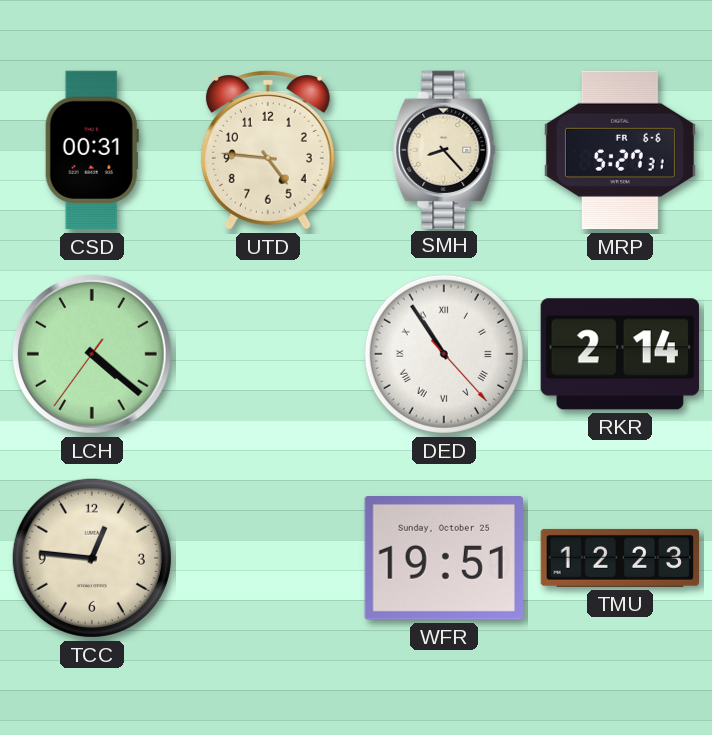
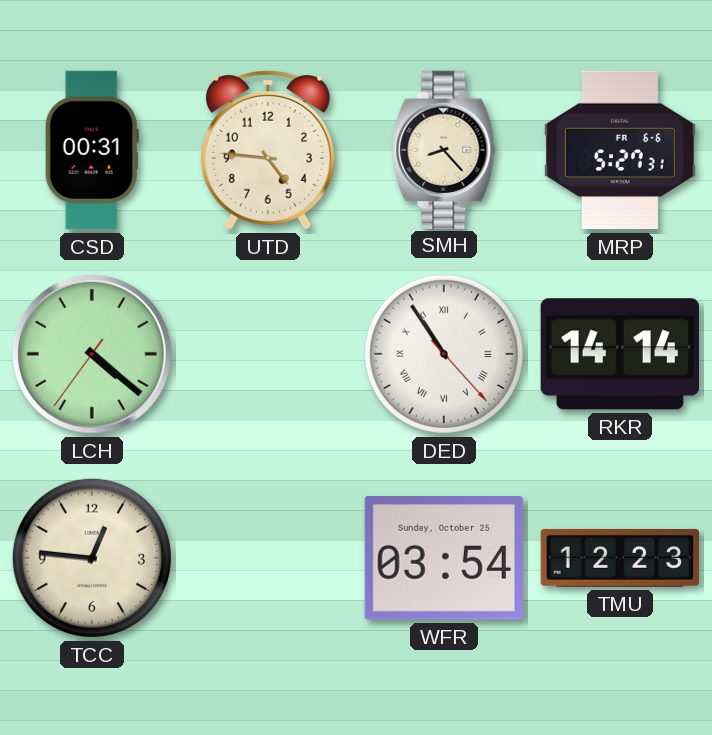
RKR: 2:14 -> 14:14
WFR: 19:51 -> 03:54
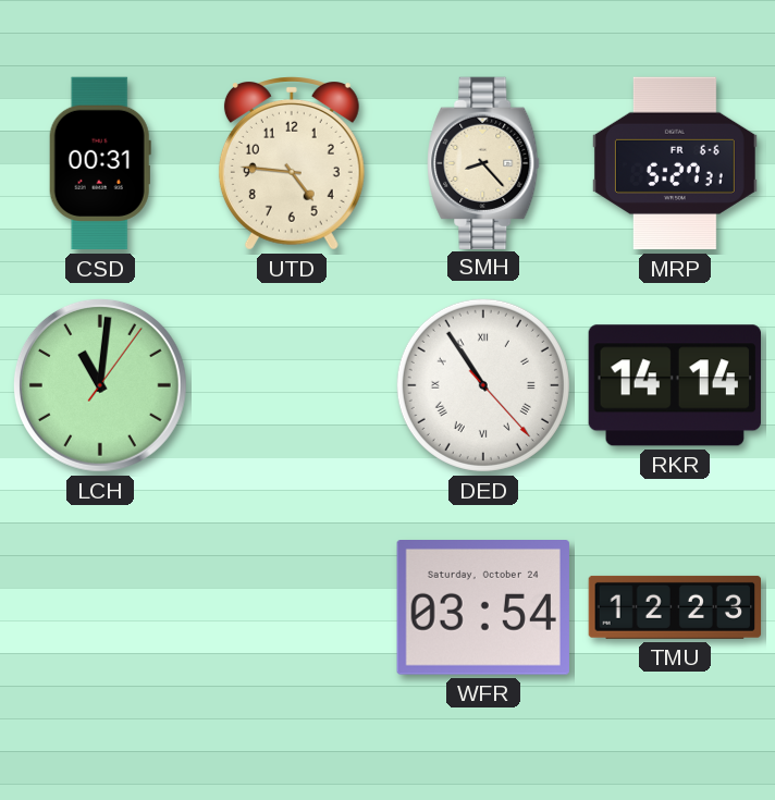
LCH: 4:21 -> 11:01
TCC: 12:46 -> none
WFR date: Sunday, October 25 -> Saturday, October 24
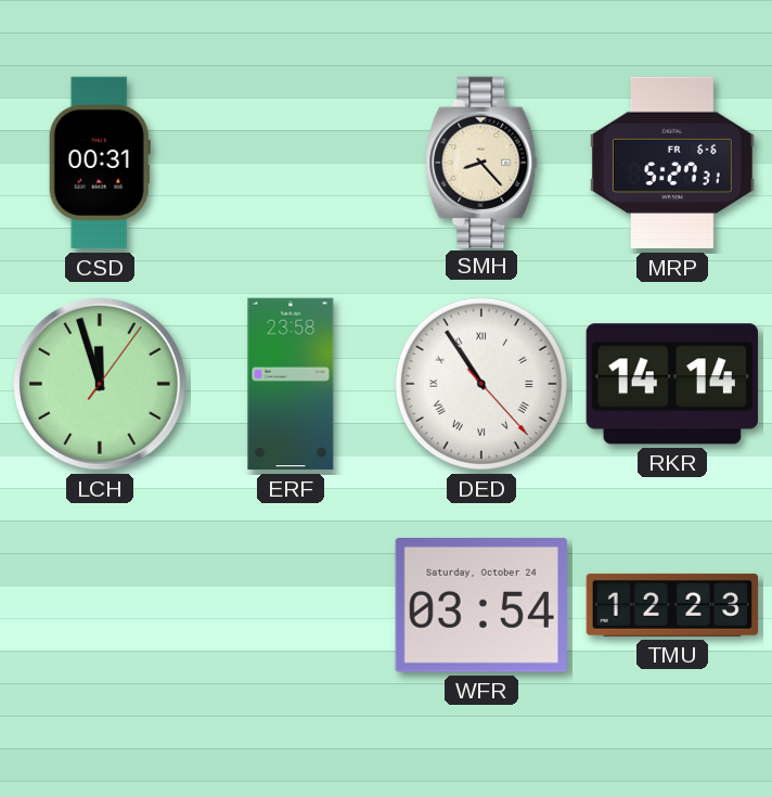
UTD: 4:46 -> none
LCH: 11:01 -> 11:57
ERF: none -> 23:58
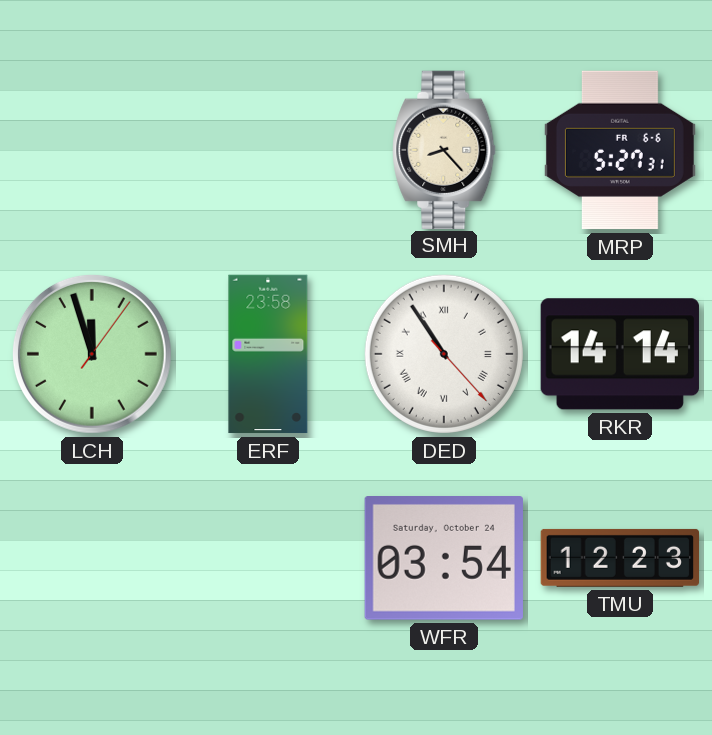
CSD: 00:31 -> none
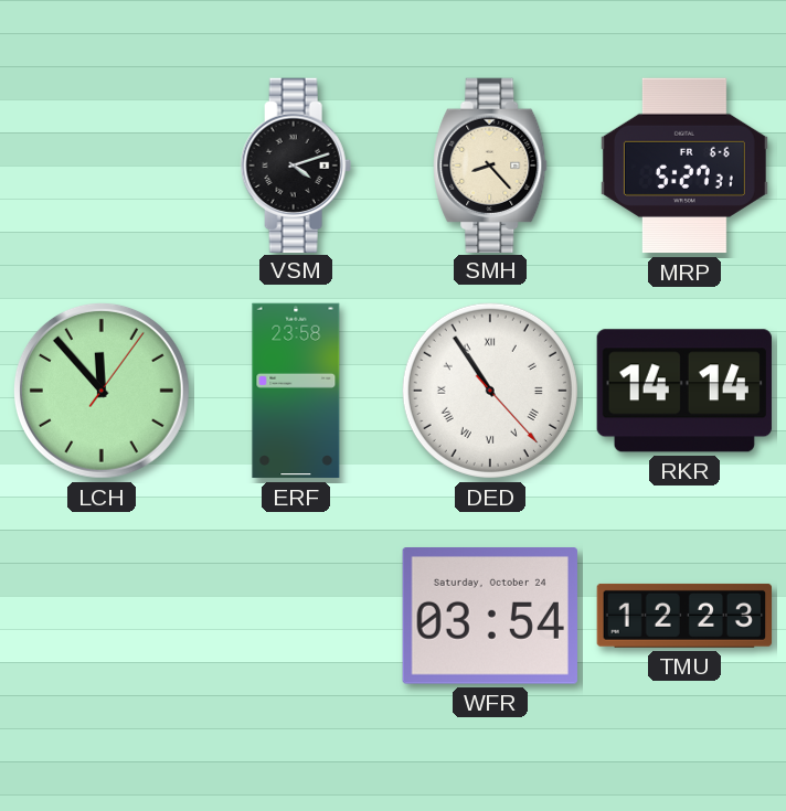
VSM: none -> 4:12
LCH: 11:57 -> 11:53
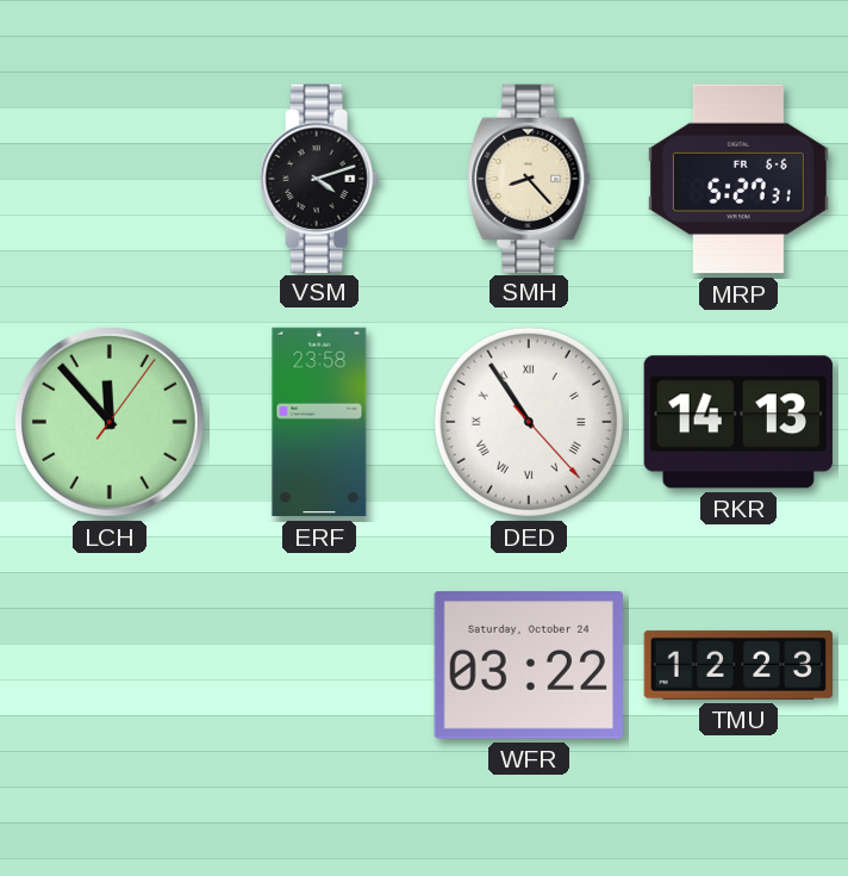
RKR: 14:14 -> 14:13
WFR: 03:54 -> 03:22
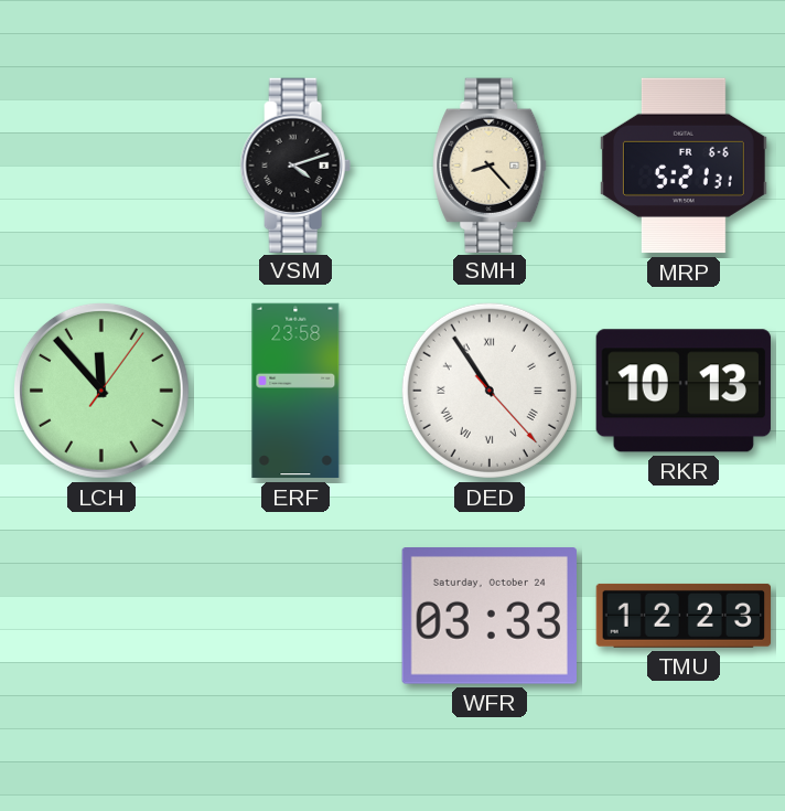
MRP: 5:27 -> 5:21
RKR: 14:13 -> 10:13
WFR: 03:22 -> 03:33
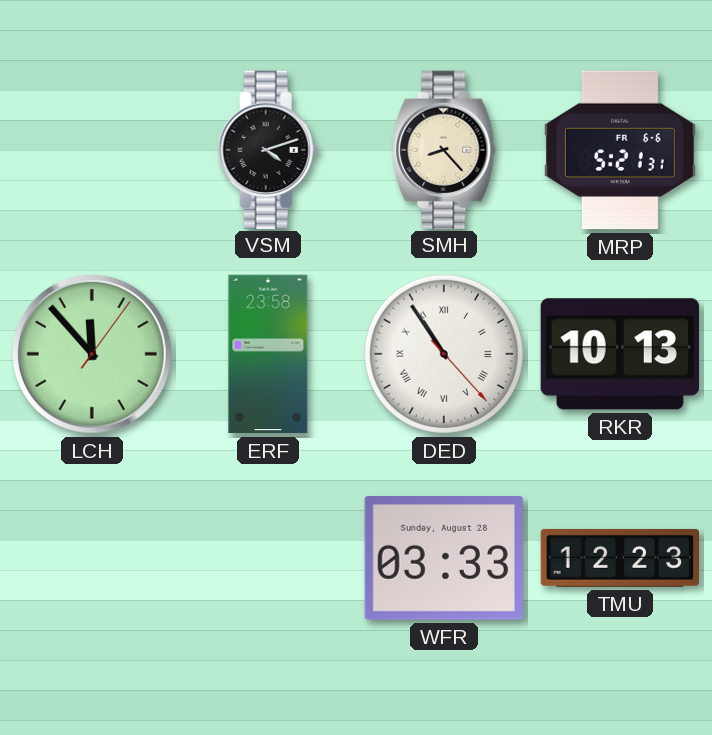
WFR date: Saturday, October 24 -> Sunday, August 28
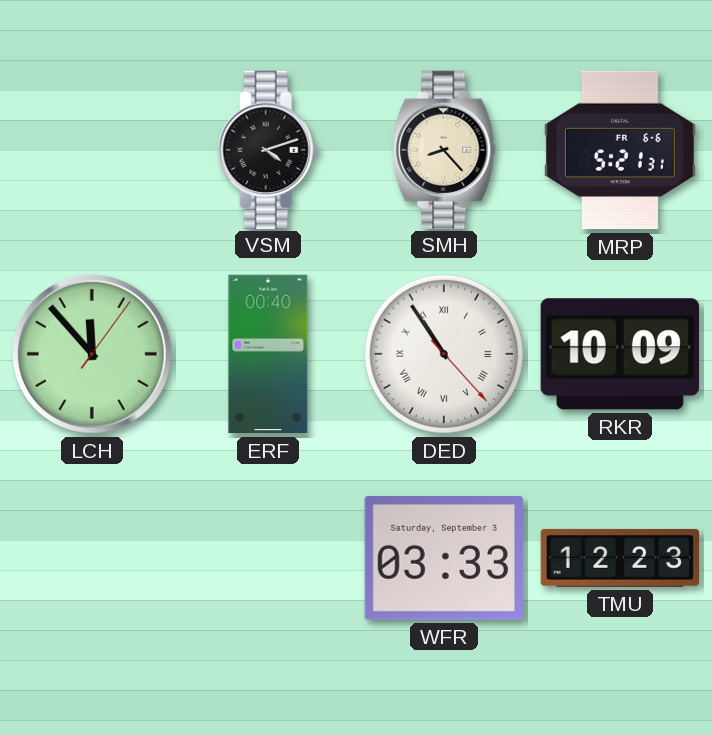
ERF: 23:58 -> 00:40
RKR: 10:13 -> 10:09
WFR date: Sunday, August 28 -> Saturday, September 3
